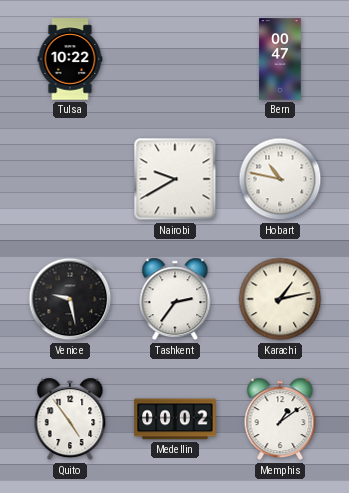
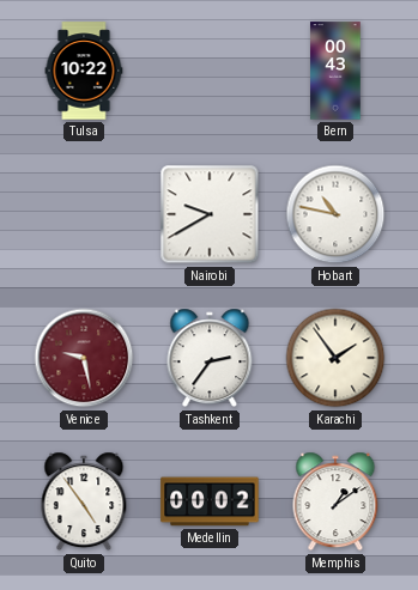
Bern: 00:47 -> 00:43
Venice dial: black -> burgundy
Karachi: 1:13 -> 1:54
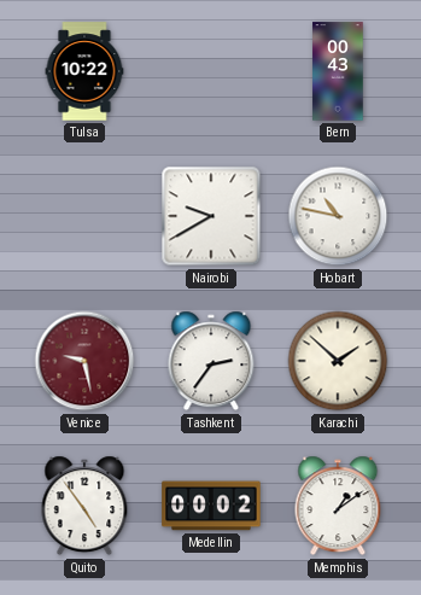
Karachi: 1:54 -> 1:52
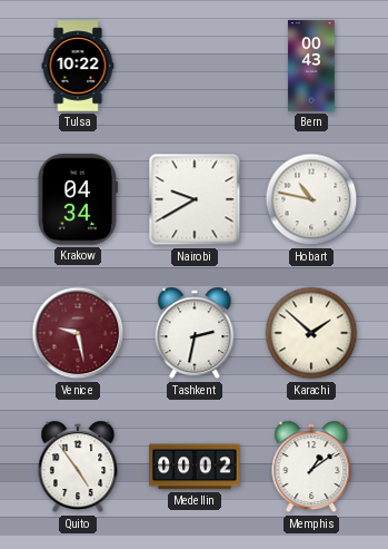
Krakow: none -> 04:34
Tashkent: 2:36 -> 2:32
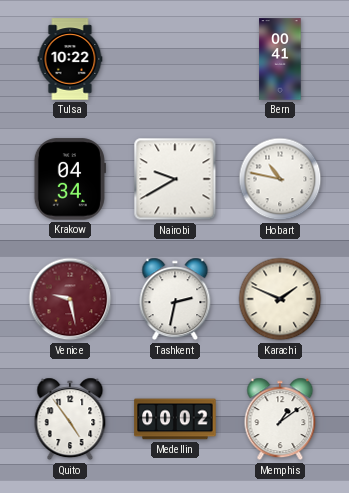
Bern: 00:43 -> 00:41
Karachi: 1:52 -> 1:49
